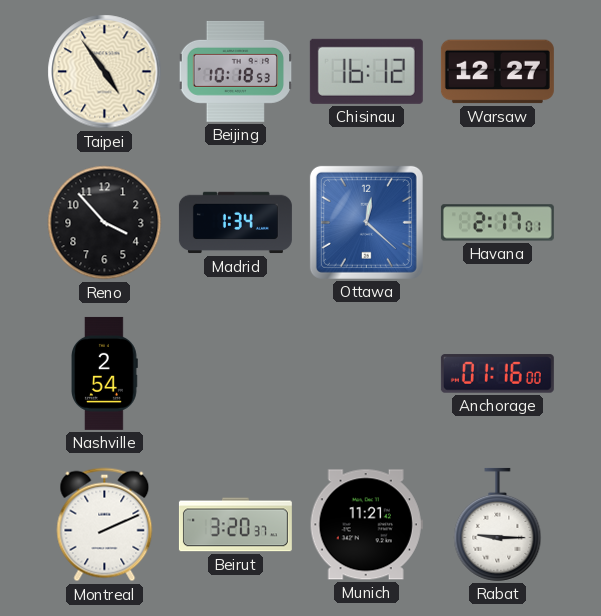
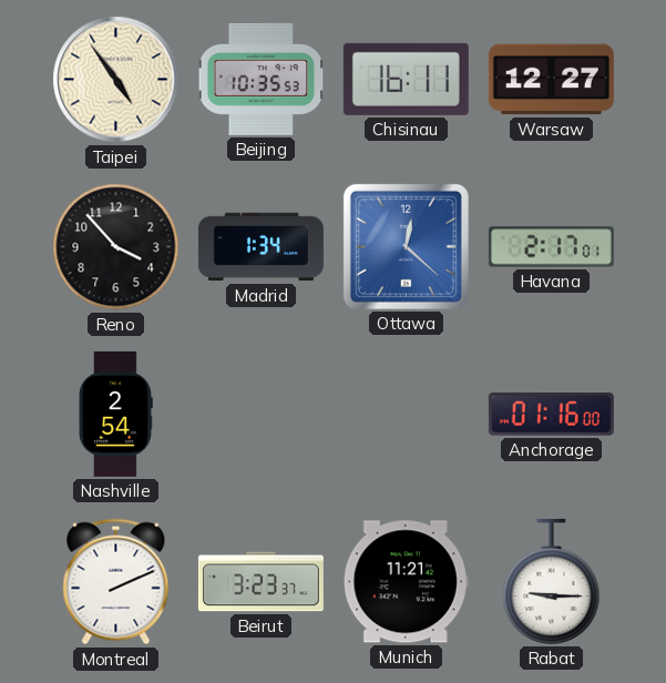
Beijing: 10:18 -> 10:35
Chisinau: 16:12 -> 16:11
Beirut: 3:20 -> 3:23
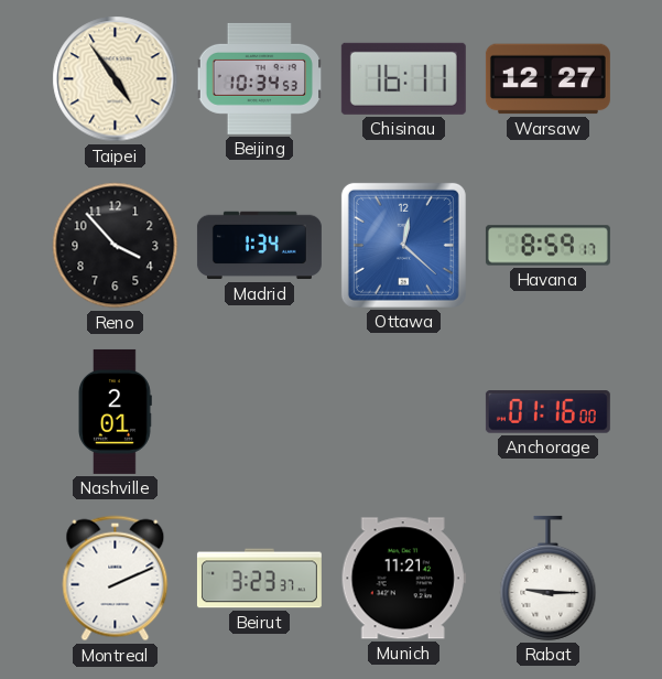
Beijing: 10:35 -> 10:34
Havana: 2:17 -> 8:59
Nashville: 2:54 -> 2:01
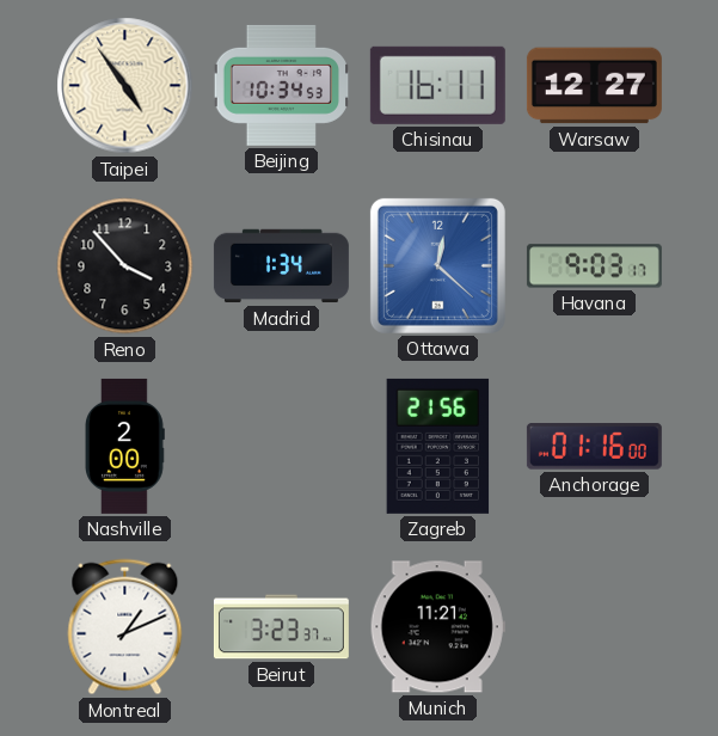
Havana: 8:59 -> 9:03
Nashville: 2:01 -> 2:00
Zagreb: none -> 21:56
Montreal: 2:11 -> 1:11
Rabat: 9:15 -> none
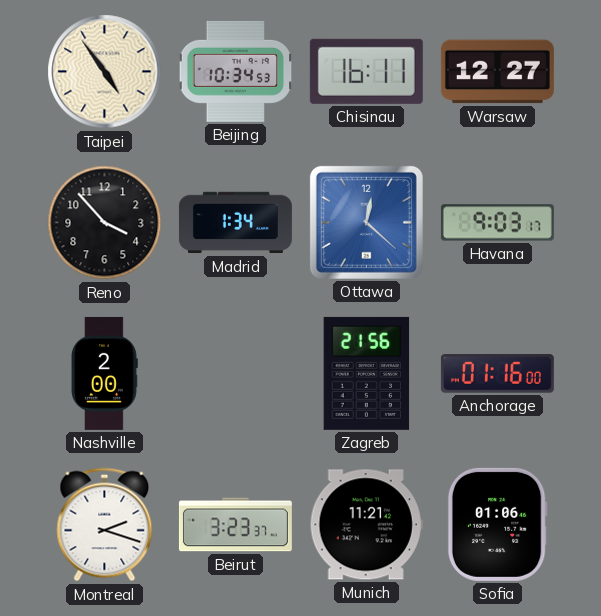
Montreal: 1:11 -> 2:18
Sofia: none -> 01:06
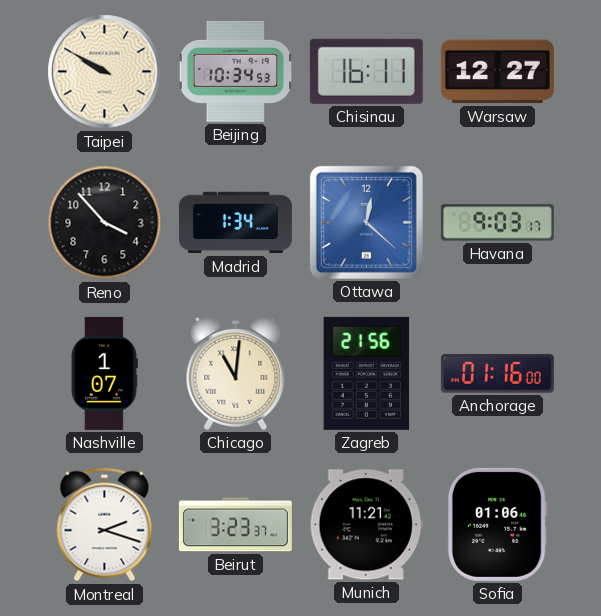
Taipei: 4:54 -> 9:50
Nashville: 2:00 -> 1:07
Chicago: none -> 11:01
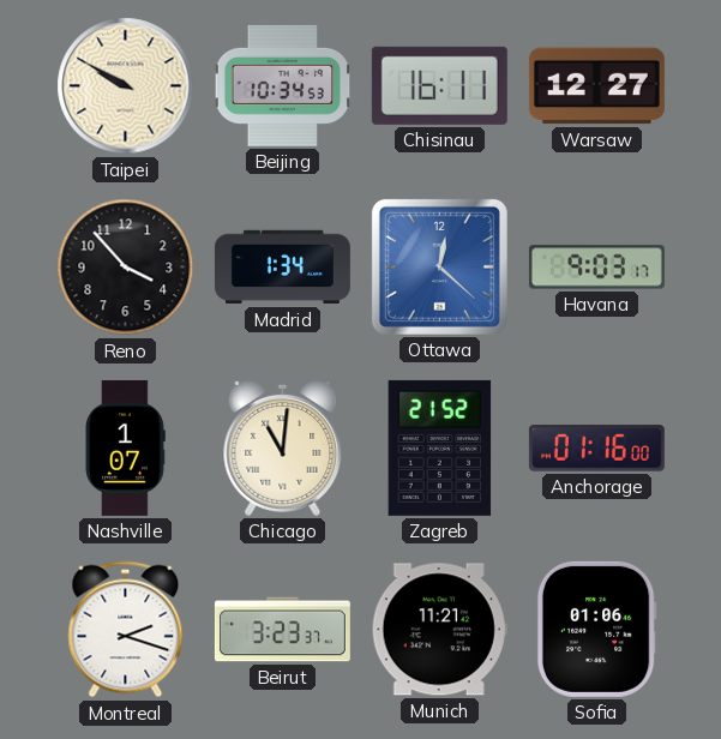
Zagreb: 21:56 -> 21:52
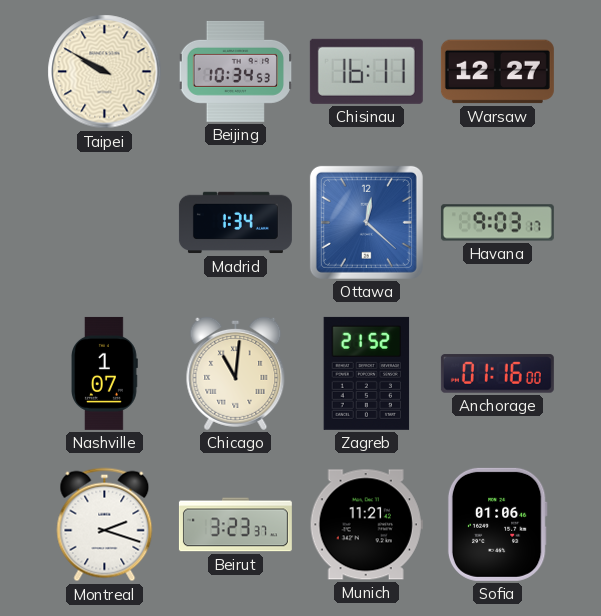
Reno: 3:53 -> none
